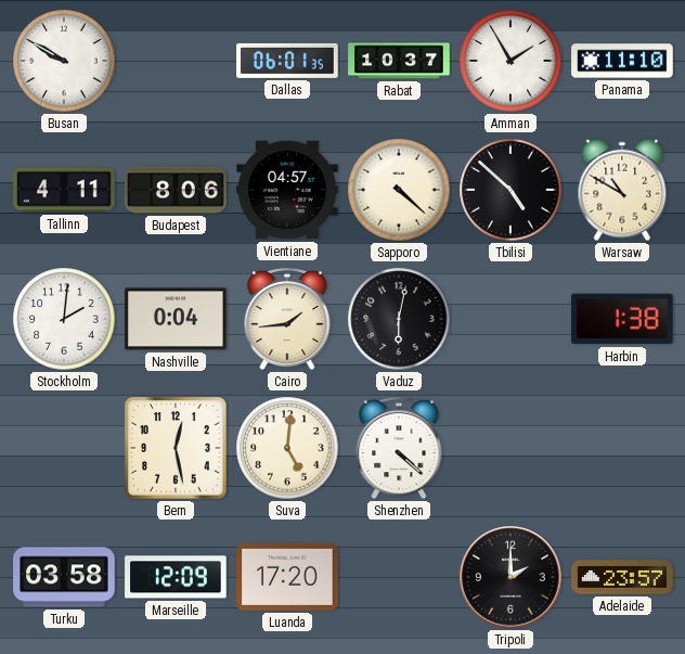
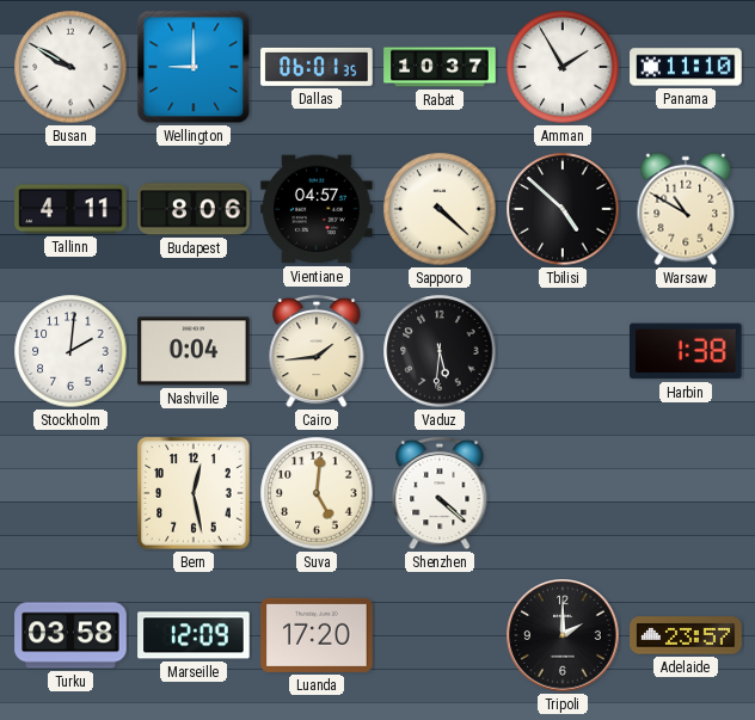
Wellington: none -> 9:00
Vaduz: 6:02 -> 5:31
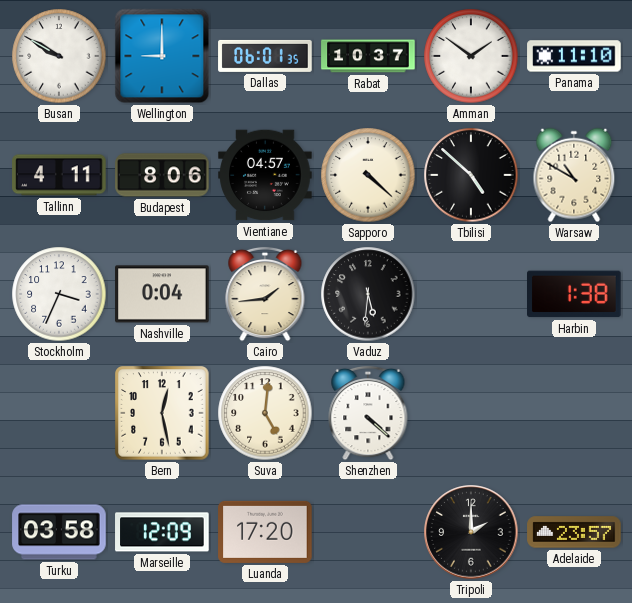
Amman: 1:55 -> 1:51
Stockholm: 2:01 -> 3:34
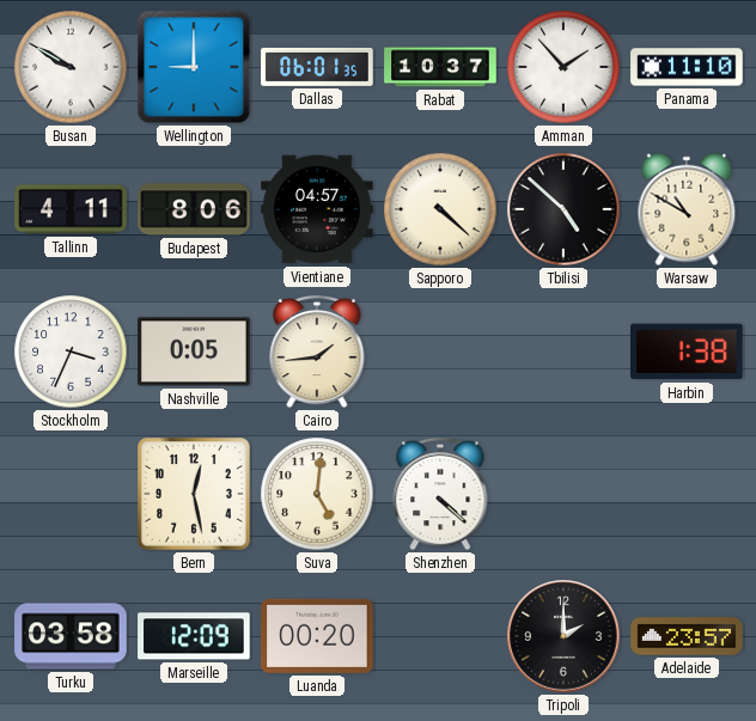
Amman: 1:51 -> 1:53
Nashville: 0:04 -> 0:05
Vaduz: 5:31 -> none
Luanda: 17:20 -> 00:20
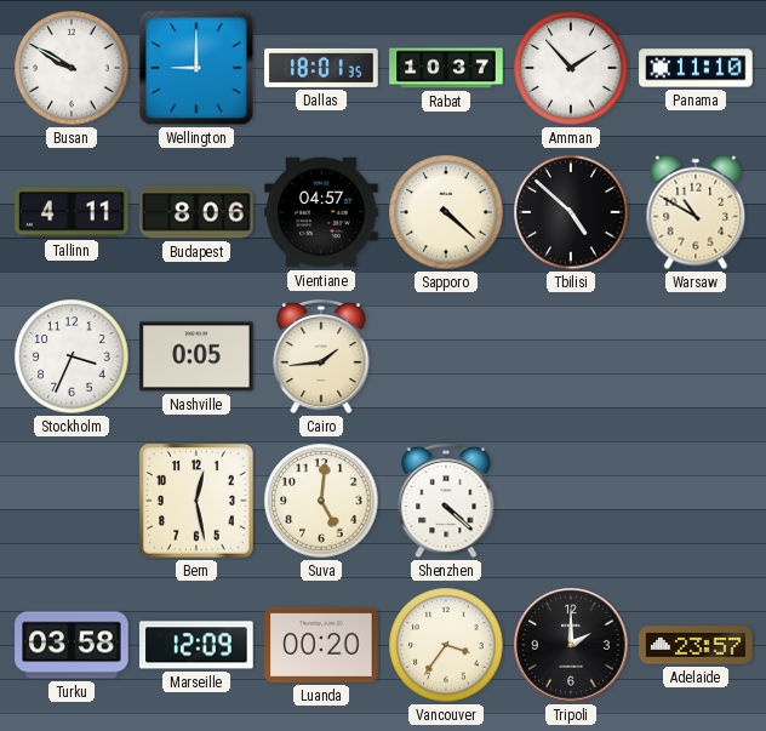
Dallas: 06:01 -> 18:01
Harbin: 1:38 -> none
Vancouver: none -> 3:36
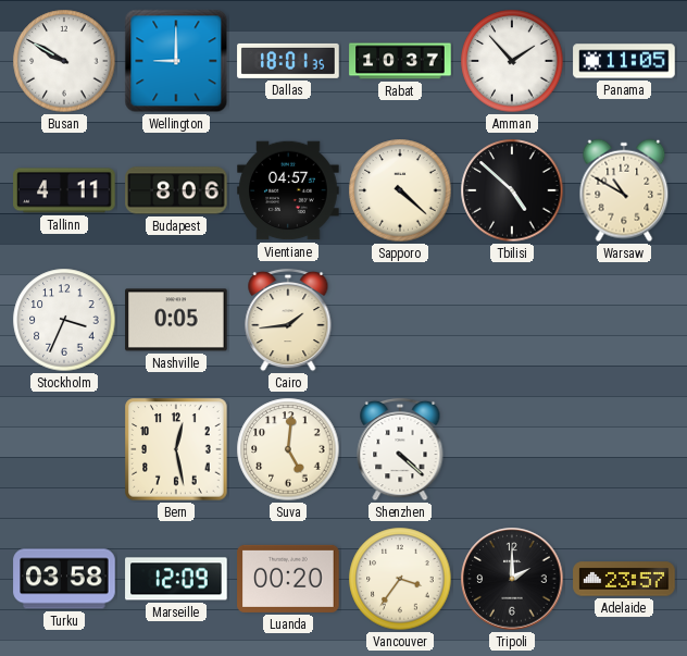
Panama: 11:10 -> 11:05
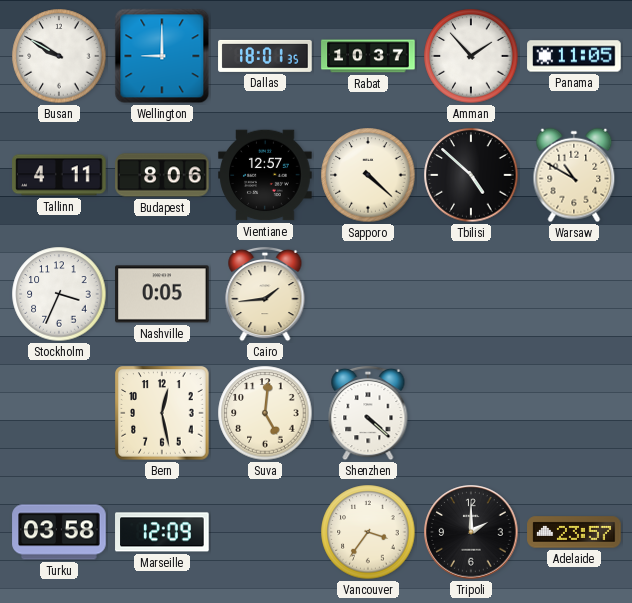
Vientiane: 04:57 -> 12:57
Luanda: 00:20 -> none
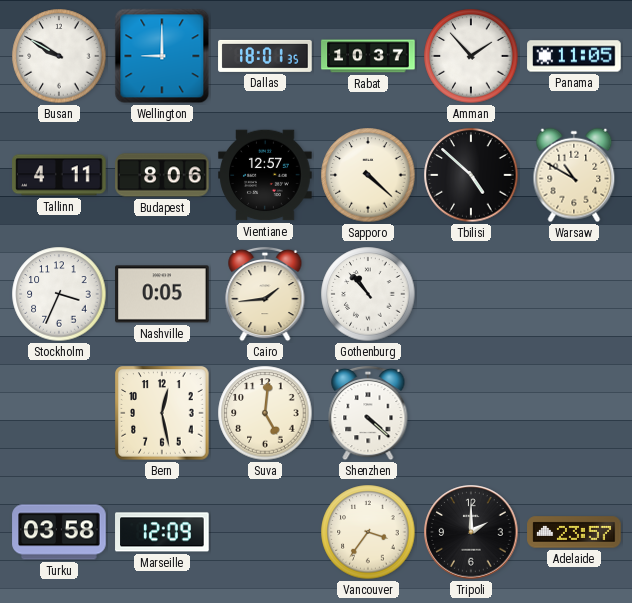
Gothenburg: none -> 10:53
